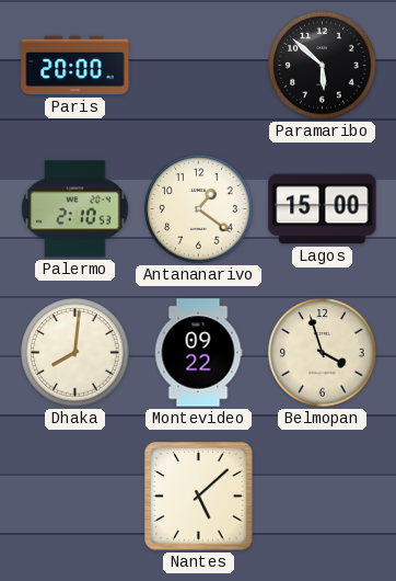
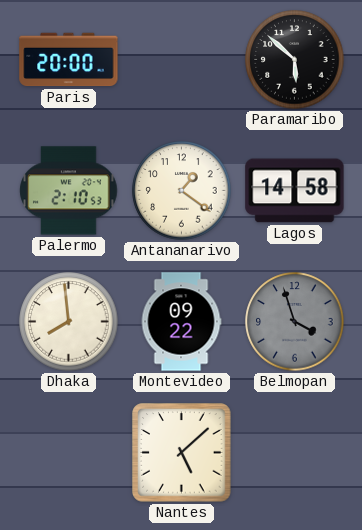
Lagos: 15:00 -> 14:58
Dhaka: 8:01 -> 7:59
Belmopan dial: cream -> grey
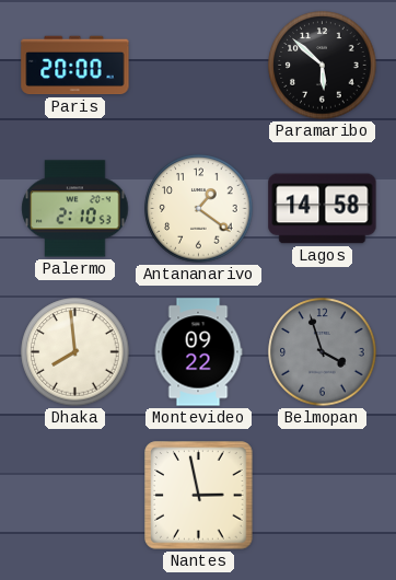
Nantes: 5:08 -> 2:58
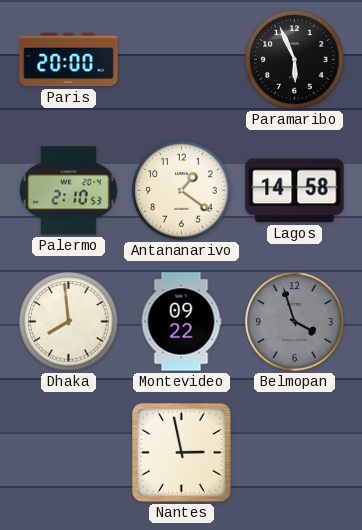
Paramaribo: 5:52 -> 5:56
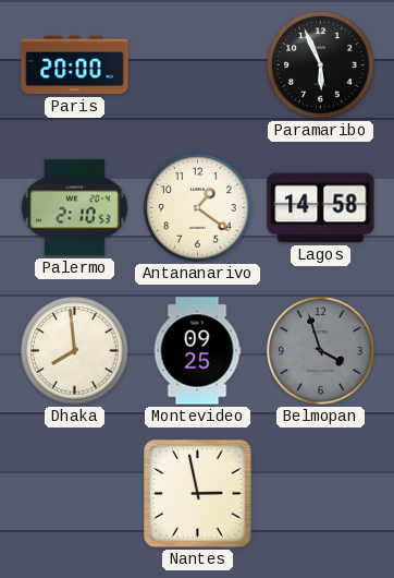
Montevideo: 09:22 -> 09:25
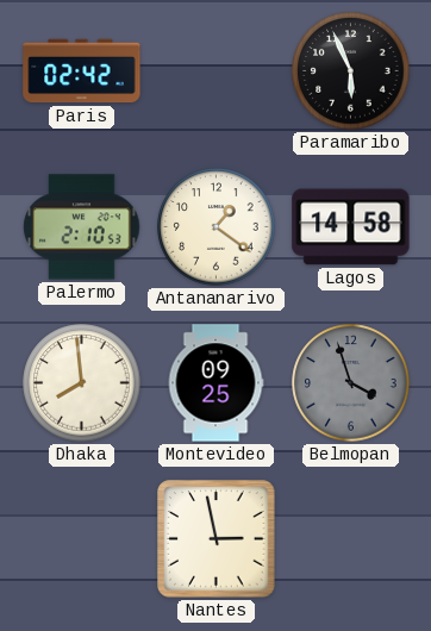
Paris: 20:00 -> 02:42
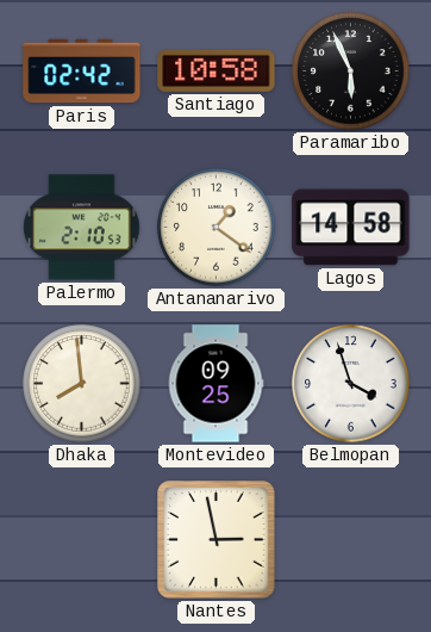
Santiago: none -> 10:58
Belmopan dial: grey -> white
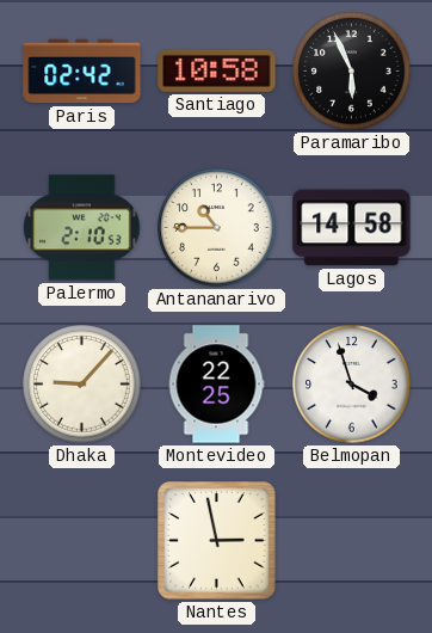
Antananarivo: 1:21 -> 10:45
Dhaka: 7:59 -> 9:07
Montevideo: 09:25 -> 22:25
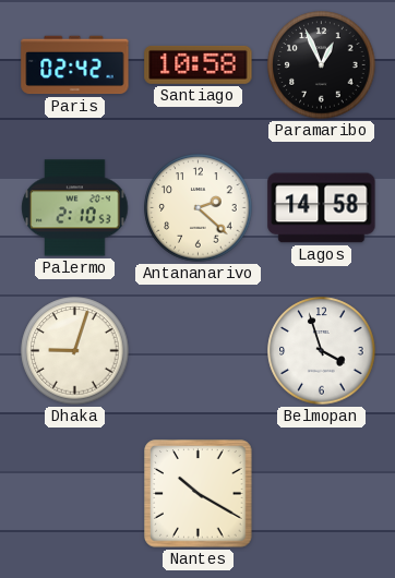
Paramaribo: 5:56 -> 12:56
Antananarivo: 10:45 -> 2:22
Dhaka: 9:07 -> 9:03
Montevideo: 22:25 -> none
Nantes: 2:58 -> 10:20
